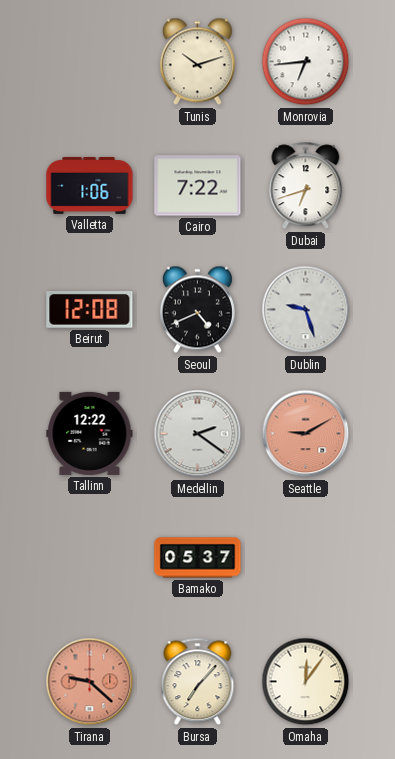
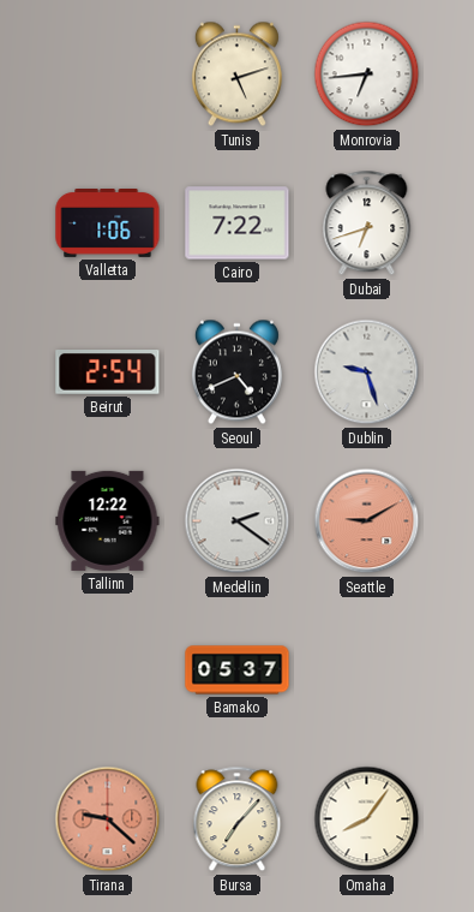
Tunis: 10:12 -> 5:12
Beirut: 12:08 -> 2:54
Omaha: 12:06 -> 8:06
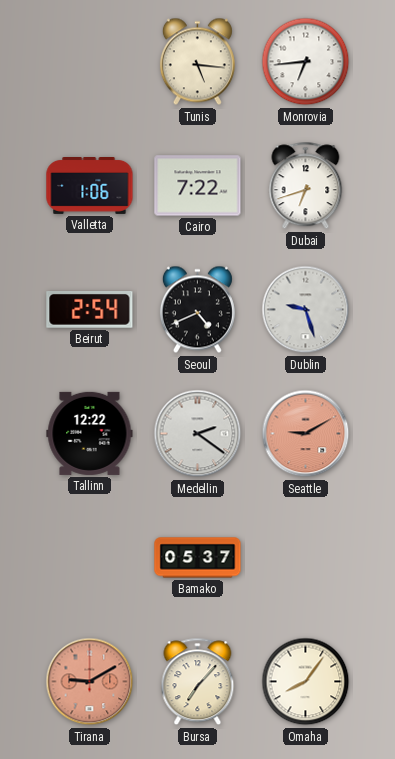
Tunis: 5:12 -> 5:16
Tirana: 9:22 -> 9:10
